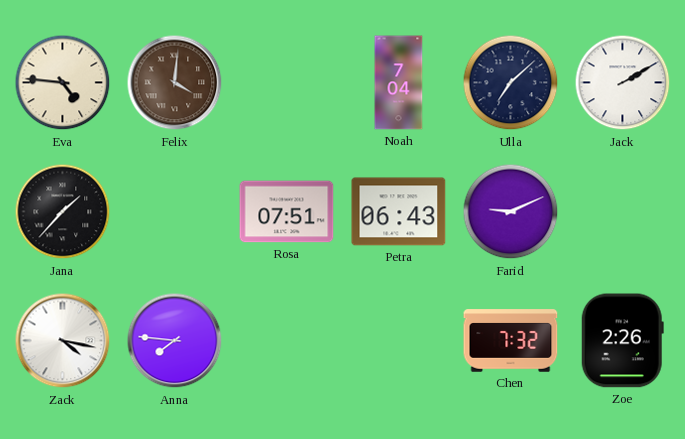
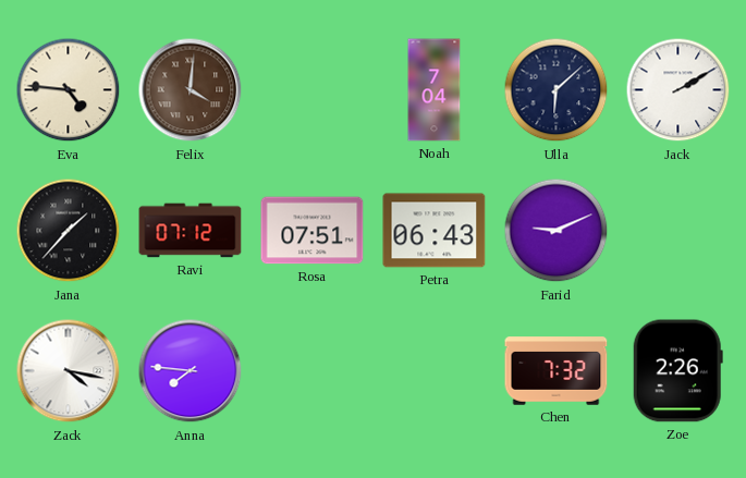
Ulla: 7:08 -> 6:08
Ravi: none -> 07:12
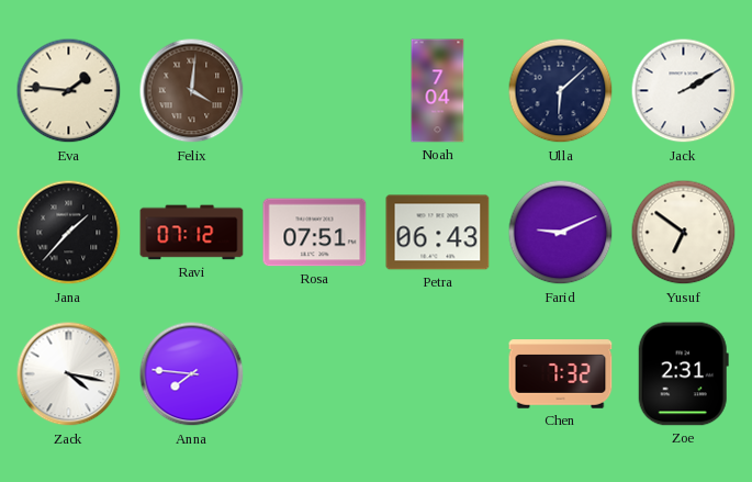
Eva: 4:46 -> 1:46
Yusuf: none -> 6:51
Zoe: 2:26 -> 2:31
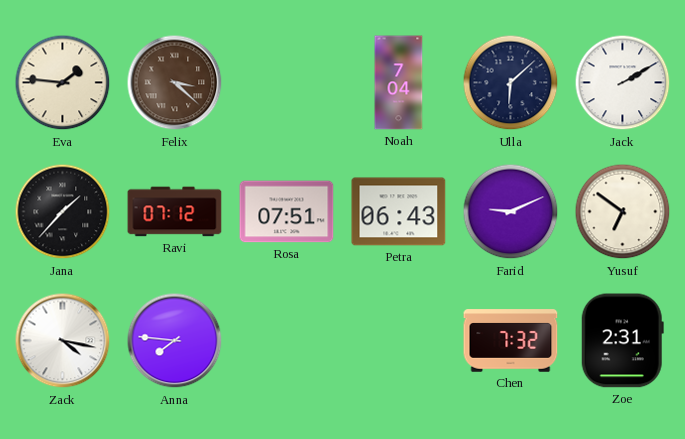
Felix: 4:01 -> 3:22
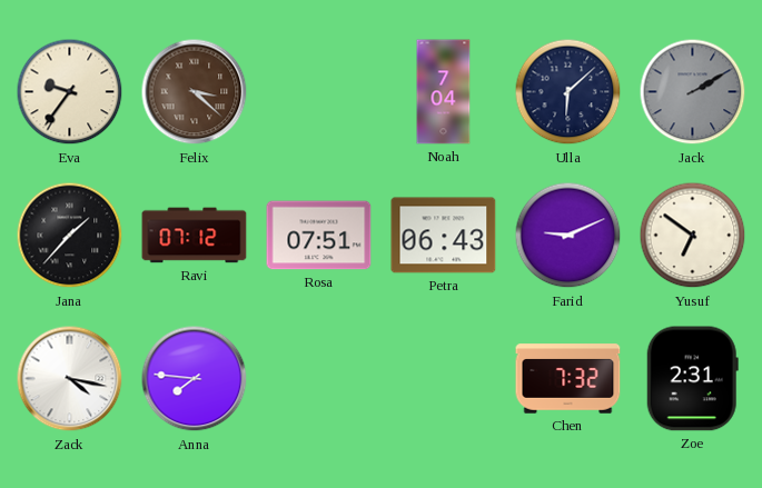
Eva: 1:46 -> 9:36
Jack dial: white -> grey
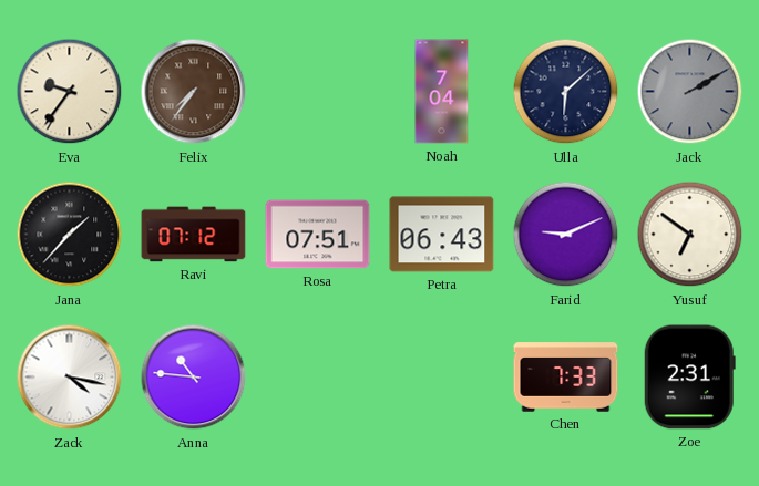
Felix: 3:22 -> 7:36
Anna: 7:46 -> 10:46
Chen: 7:32 -> 7:33
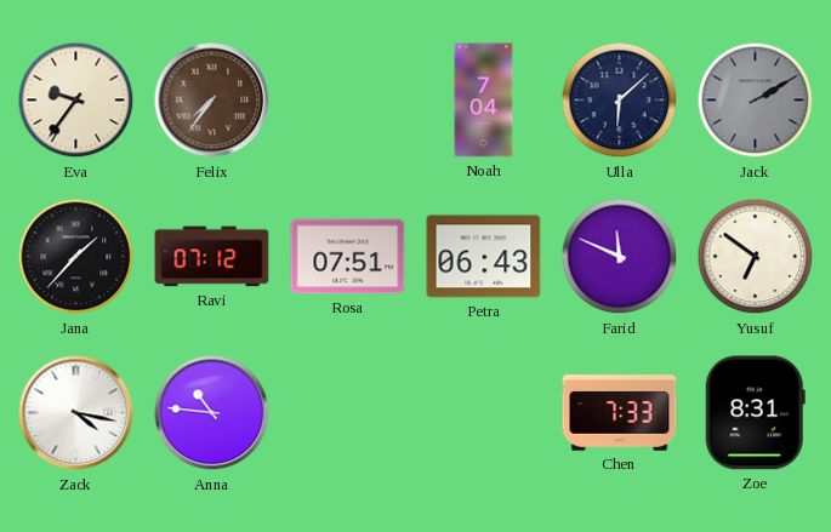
Farid: 9:11 -> 11:49
Zoe: 2:31 -> 8:31
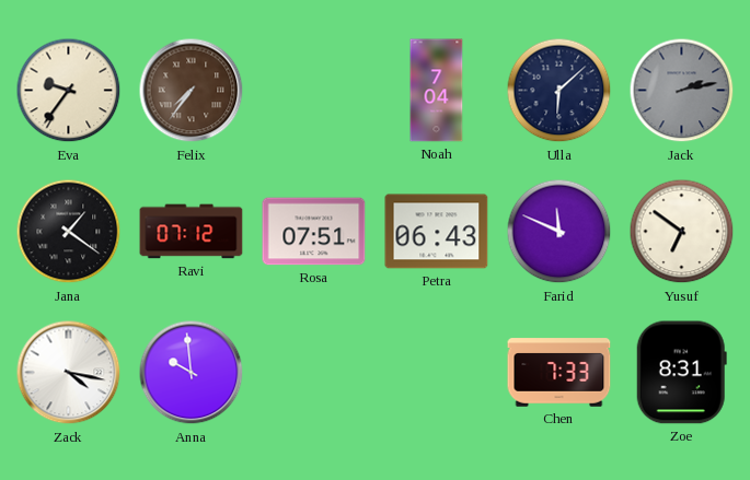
Jack: 2:10 -> 2:13
Jana: 1:37 -> 1:21
Anna: 10:46 -> 9:59
